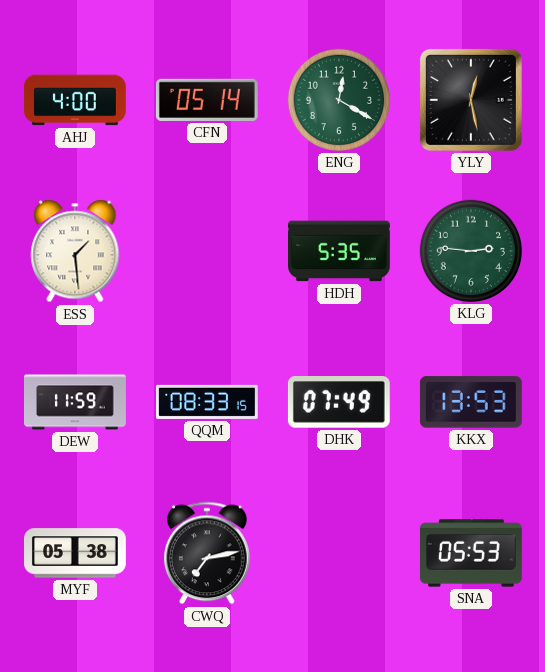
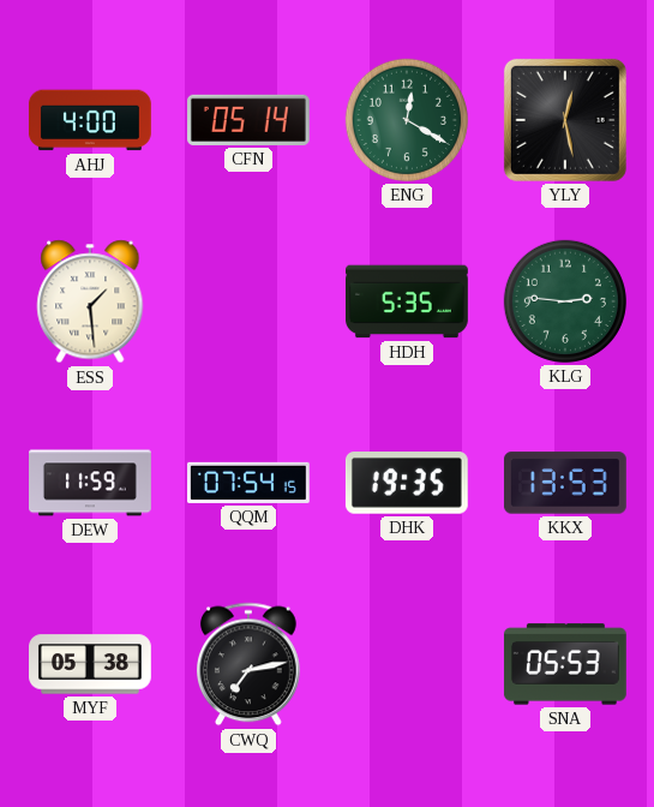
QQM: 08:33 -> 07:54
DHK: 07:49 -> 19:35
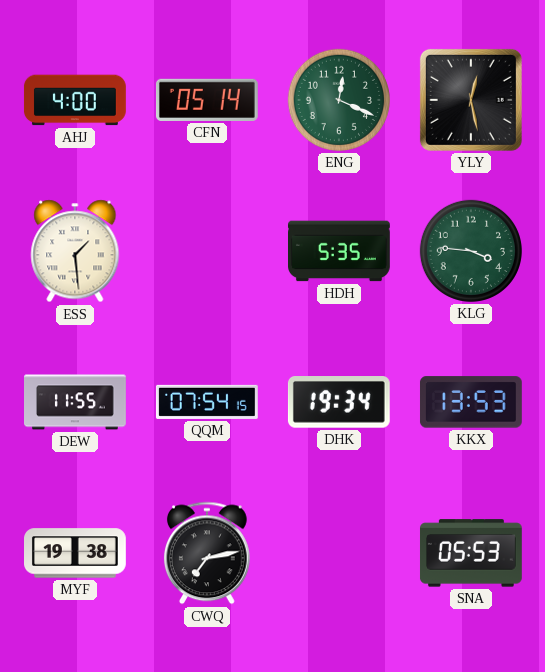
ENG: 12:20 -> 12:19
KLG: 2:46 -> 3:46
DEW: 11:59 -> 11:55
DHK: 19:35 -> 19:34
MYF: 05:38 -> 19:38
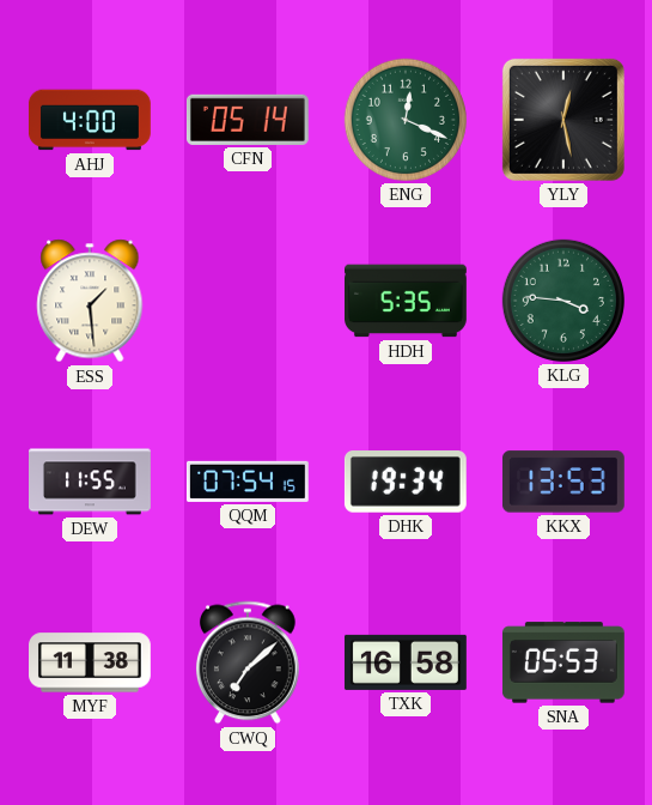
MYF: 19:38 -> 11:38
CWQ: 7:13 -> 7:08
TXK: none -> 16:58
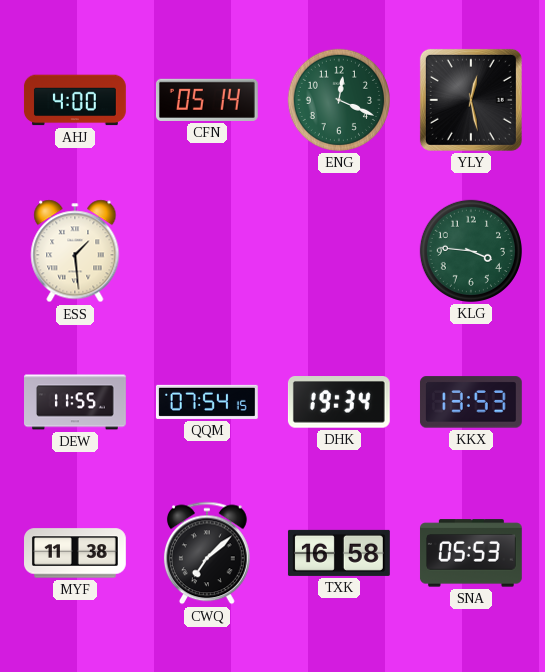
HDH: 5:35 -> none
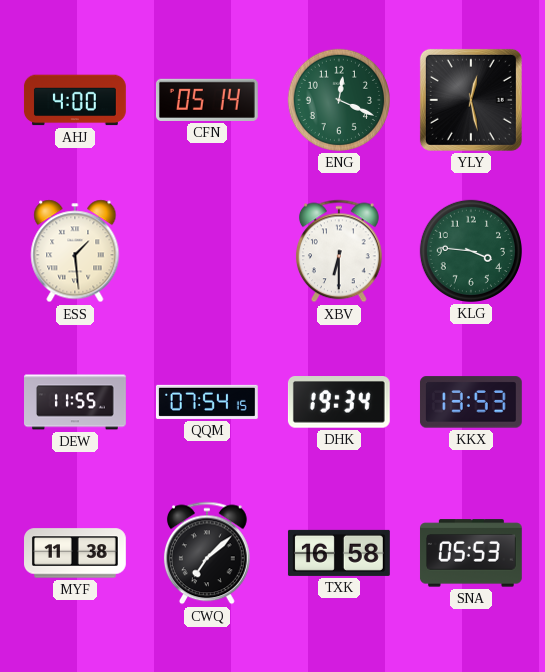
XBV: none -> 6:30
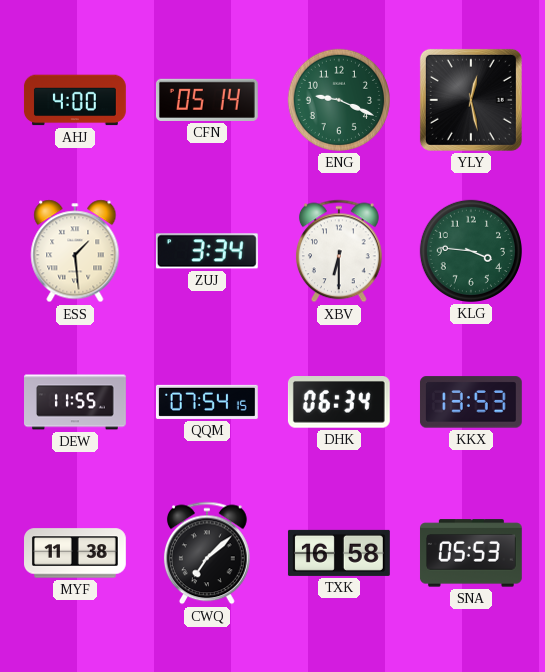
ENG: 12:19 -> 9:19
ZUJ: none -> 3:34
DHK: 19:34 -> 06:34
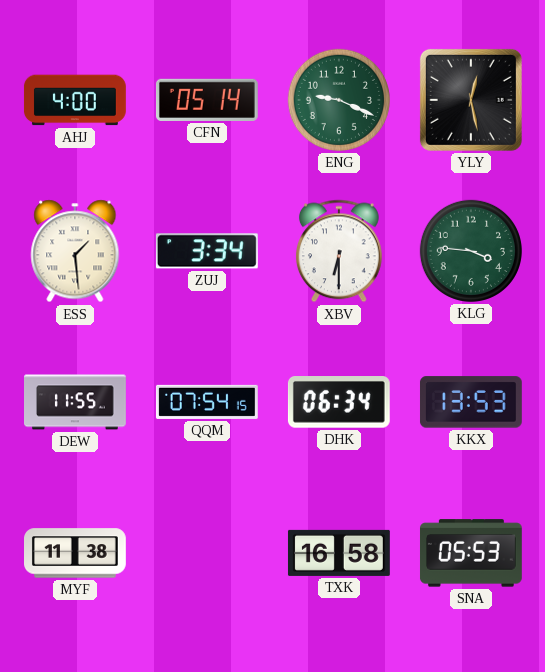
CWQ: 7:08 -> none
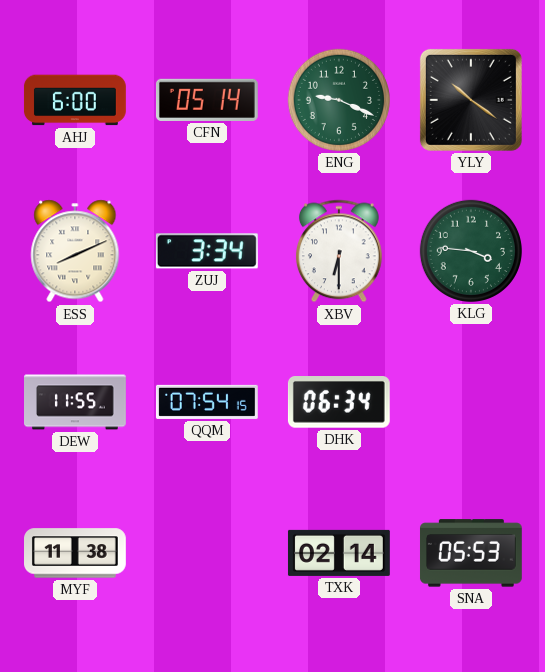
AHJ: 4:00 -> 6:00
YLY: 12:28 -> 10:21
ESS: 1:29 -> 8:11
KKX: 13:53 -> none
TXK: 16:58 -> 02:14
